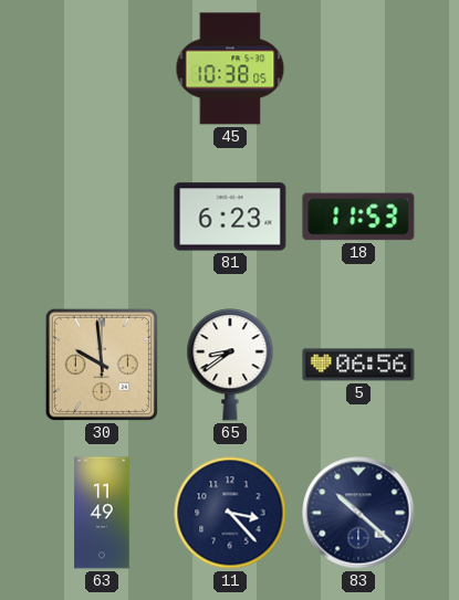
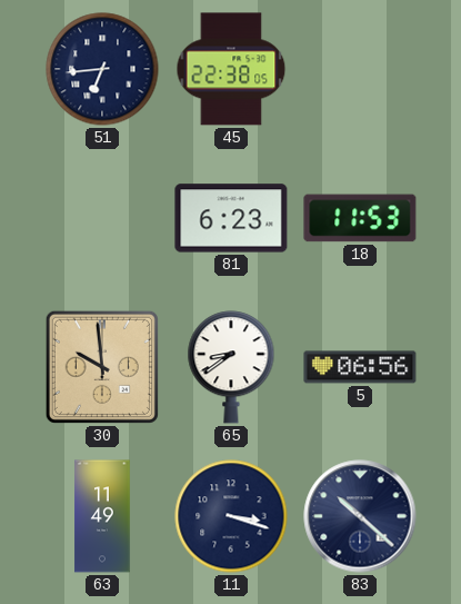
51: none -> 6:44
45: 10:38 -> 22:38
11: 3:23 -> 3:18
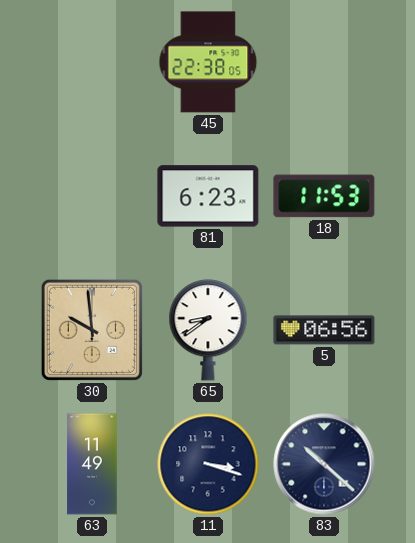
51: 6:44 -> none
